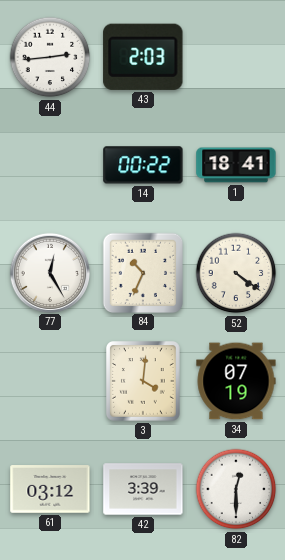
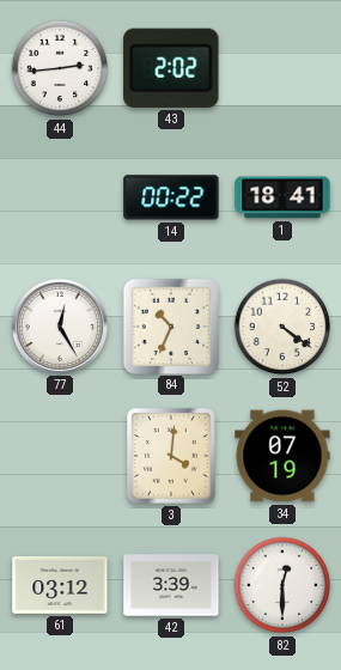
43: 2:03 -> 2:02
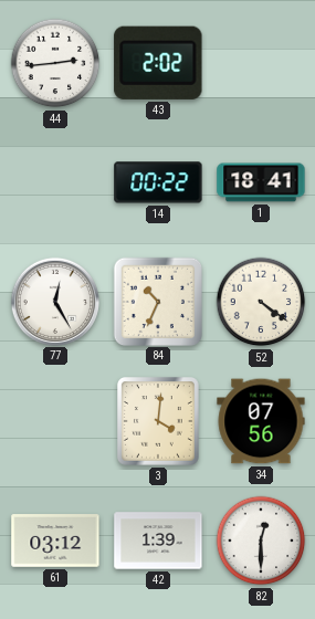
34: 07:19 -> 07:56
42: 3:39 -> 1:39
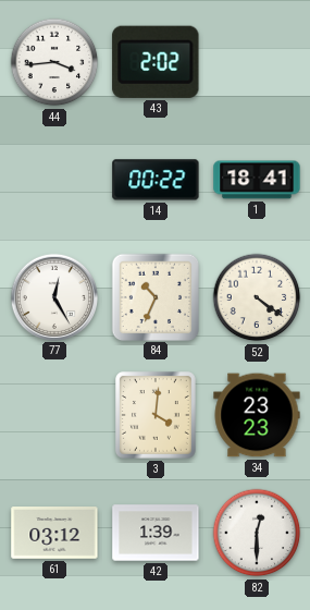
44: 2:44 -> 3:44
34: 07:56 -> 23:23
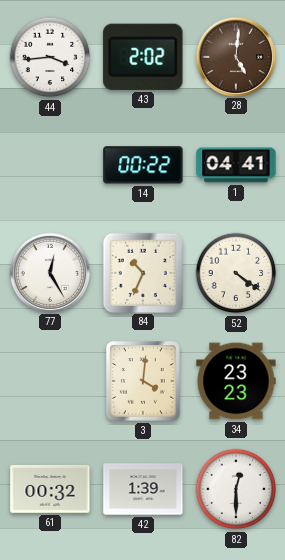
28: none -> 5:01
1: 18:41 -> 04:41
61: 03:12 -> 00:32
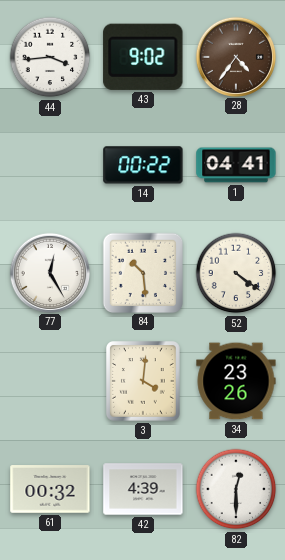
43: 2:02 -> 9:02
28: 5:01 -> 4:36
84: 10:34 -> 10:29
34: 23:23 -> 23:26
42: 1:39 -> 4:39
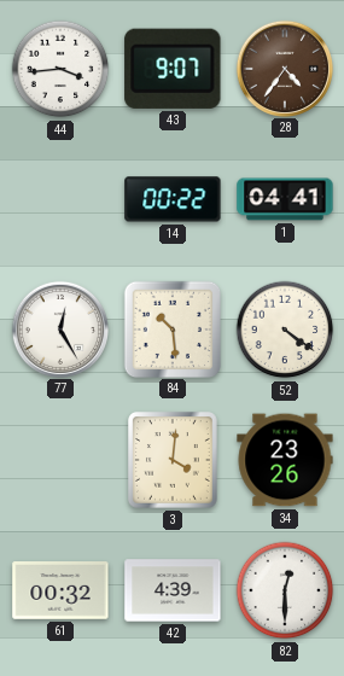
43: 9:02 -> 9:07
